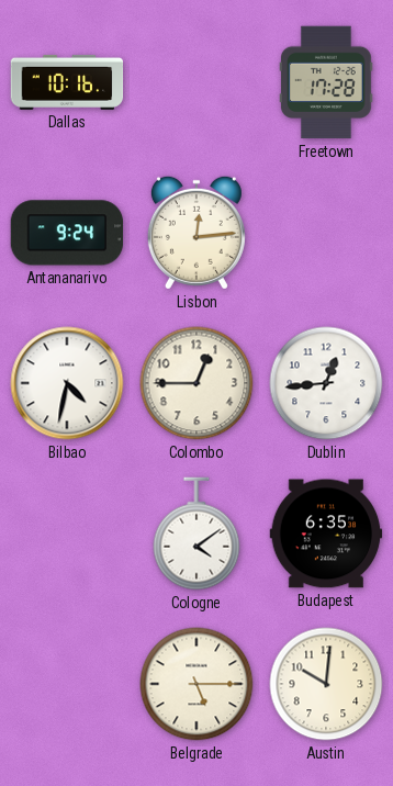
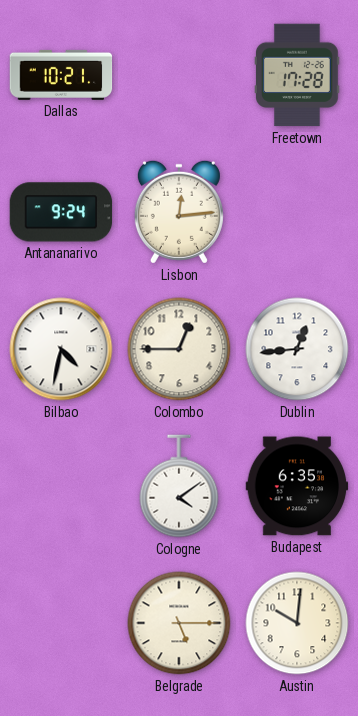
Dallas: 10:16 -> 10:21
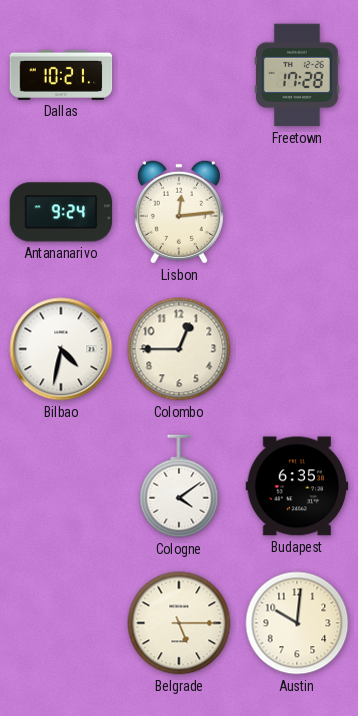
Dublin: 12:44 -> none
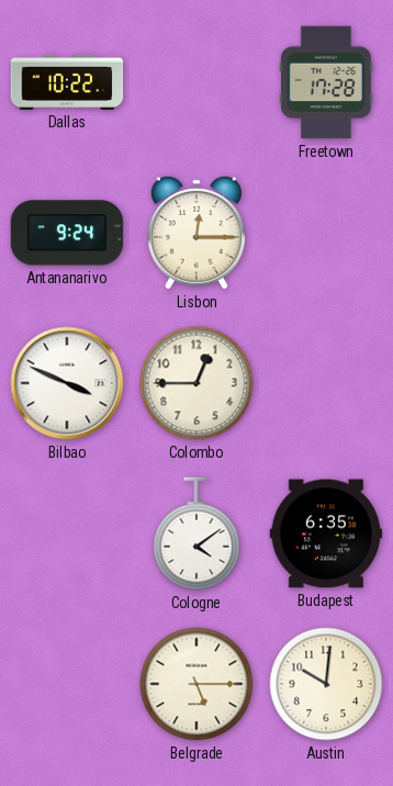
Dallas: 10:21 -> 10:22
Lisbon: 12:14 -> 12:15
Bilbao: 4:32 -> 3:49
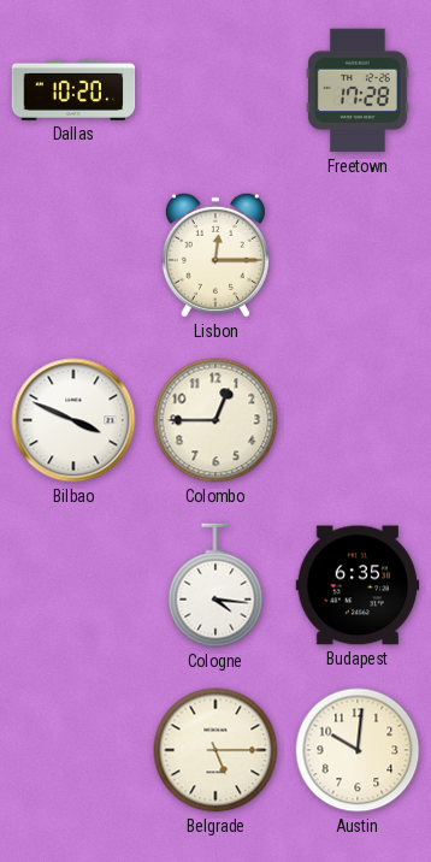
Dallas: 10:22 -> 10:20
Antananarivo: 9:24 -> none
Cologne: 4:09 -> 4:16
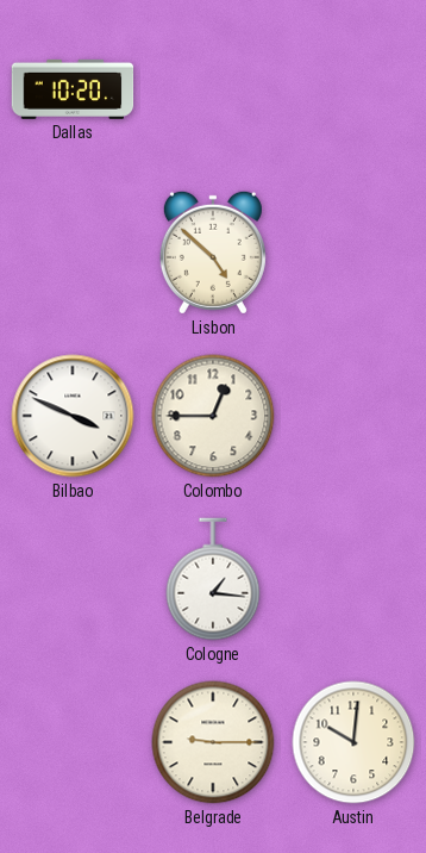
Freetown: 17:28 -> none
Lisbon: 12:15 -> 4:52
Cologne: 4:16 -> 1:16
Budapest: 6:35 -> none
Belgrade: 5:15 -> 9:15
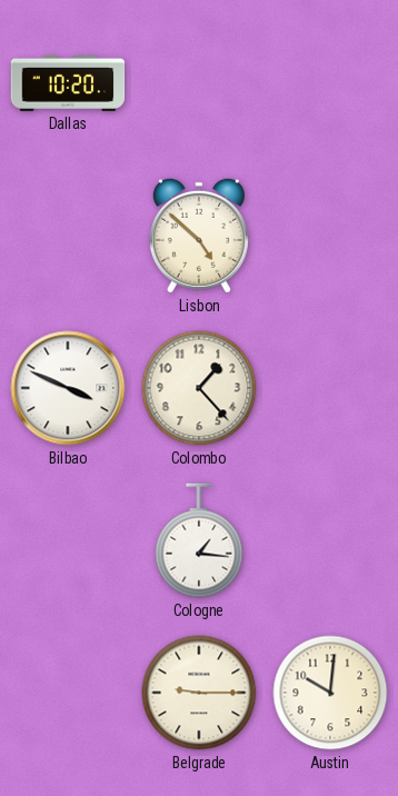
Colombo: 12:45 -> 1:23
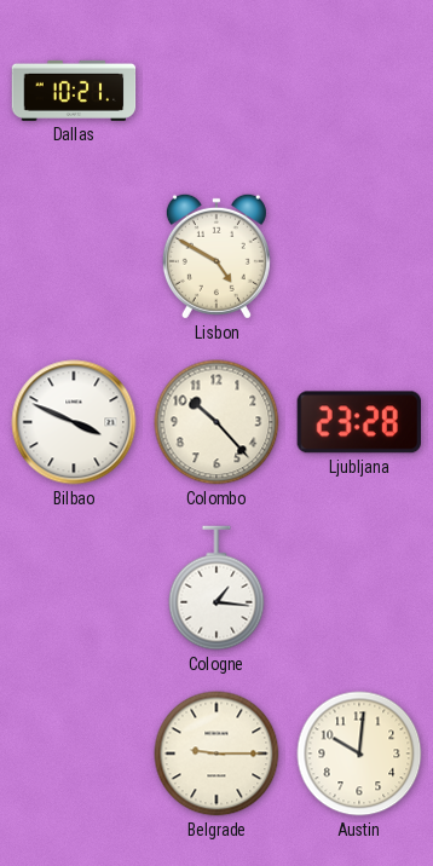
Dallas: 10:20 -> 10:21
Lisbon: 4:52 -> 4:50
Colombo: 1:23 -> 10:23
Ljubljana: none -> 23:28
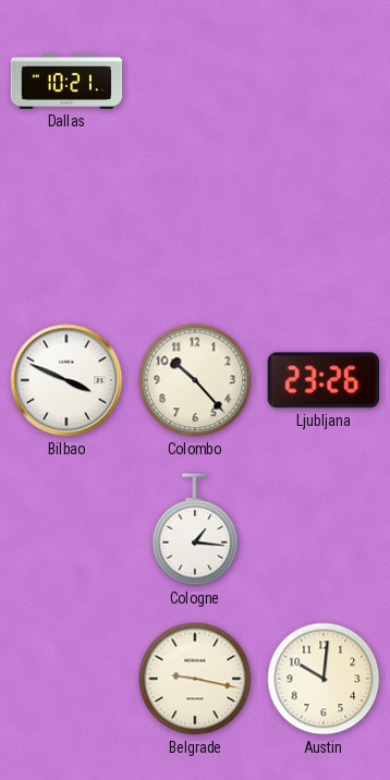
Lisbon: 4:50 -> none
Ljubljana: 23:28 -> 23:26
Belgrade: 9:15 -> 9:17
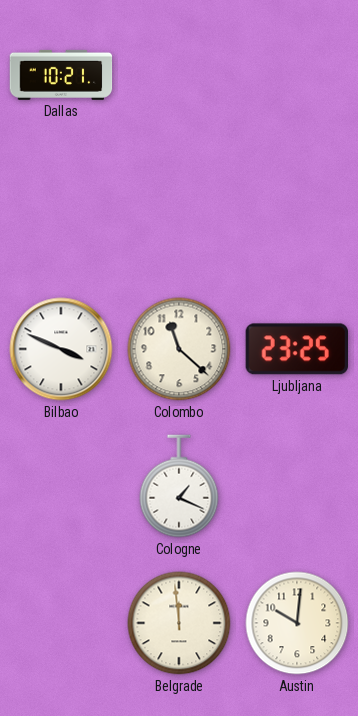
Colombo: 10:23 -> 11:22
Ljubljana: 23:26 -> 23:25
Cologne: 1:16 -> 1:19
Belgrade: 9:17 -> 11:59
